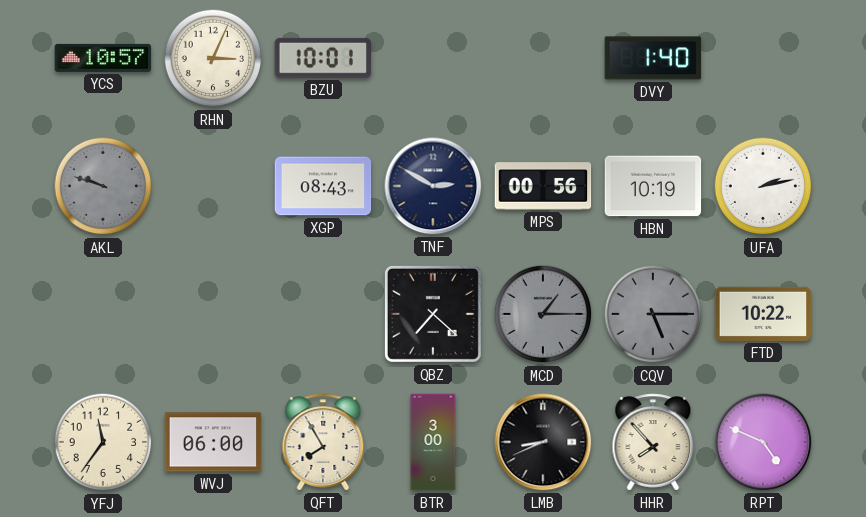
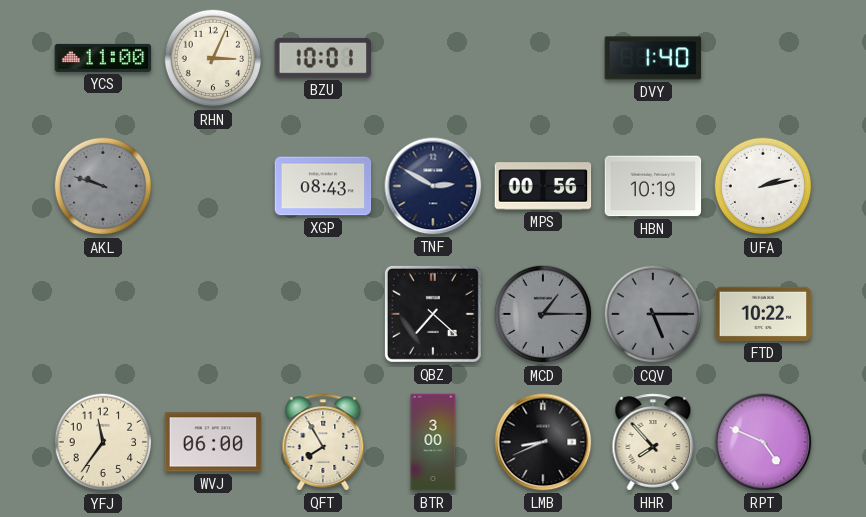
YCS: 10:57 -> 11:00
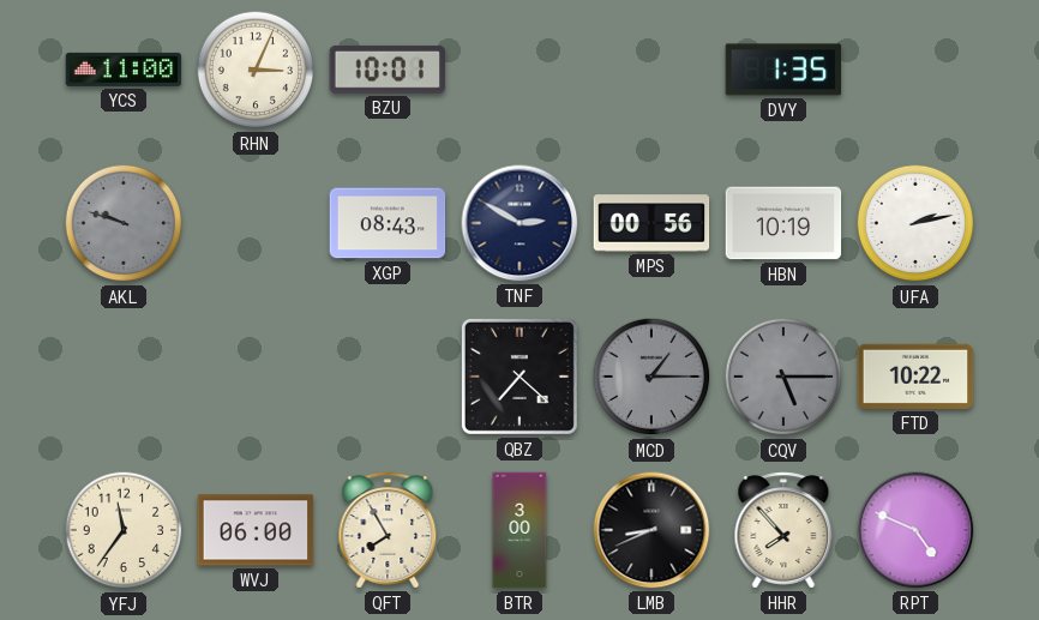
DVY: 1:40 -> 1:35
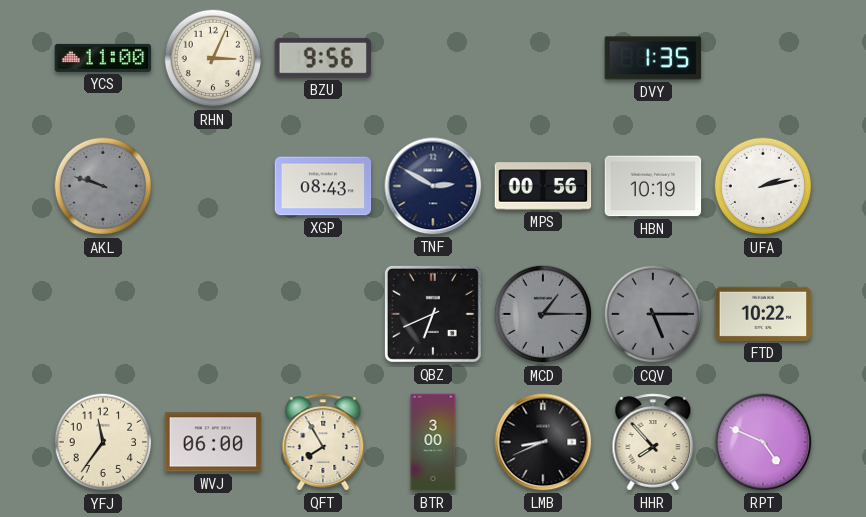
BZU: 10:01 -> 9:56
QBZ: 7:22 -> 6:41
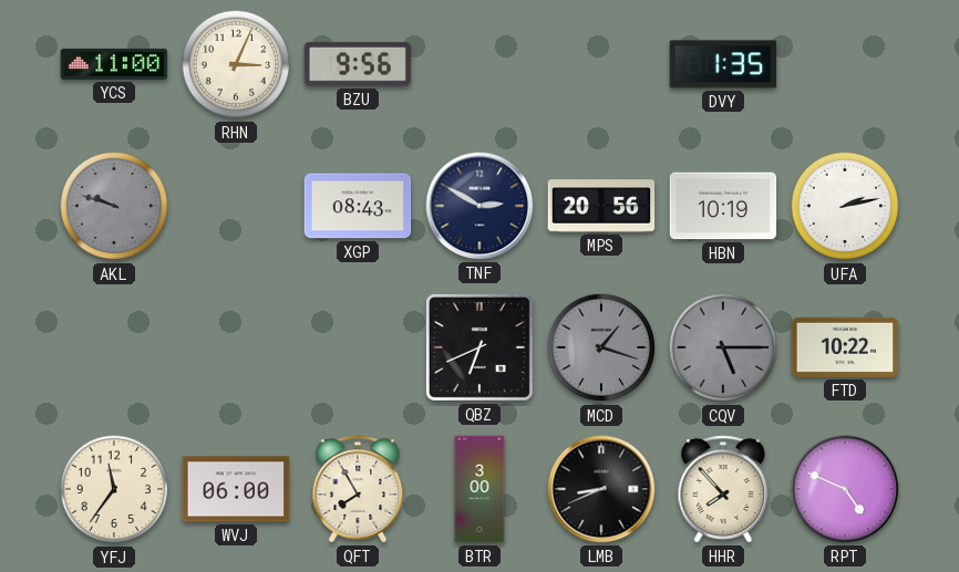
MPS: 00:56 -> 20:56
MCD: 1:15 -> 1:18
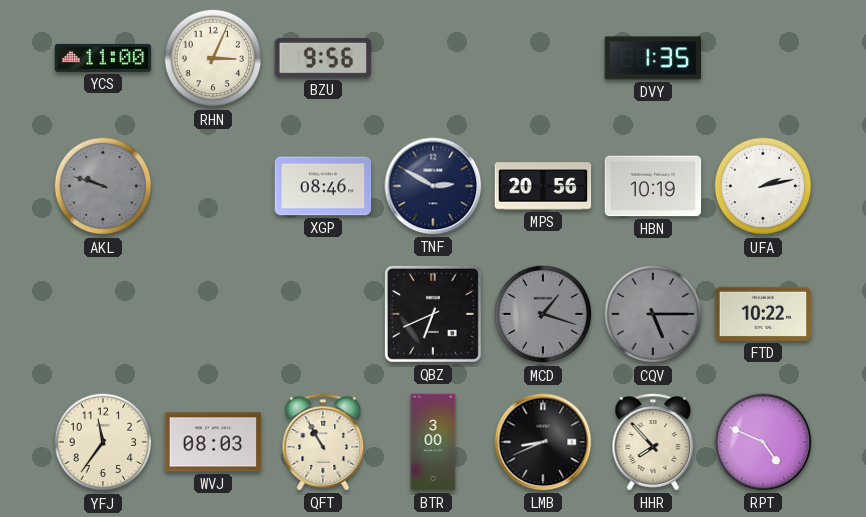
XGP: 08:43 -> 08:46
WVJ: 06:00 -> 08:03
QFT: 7:55 -> 10:55
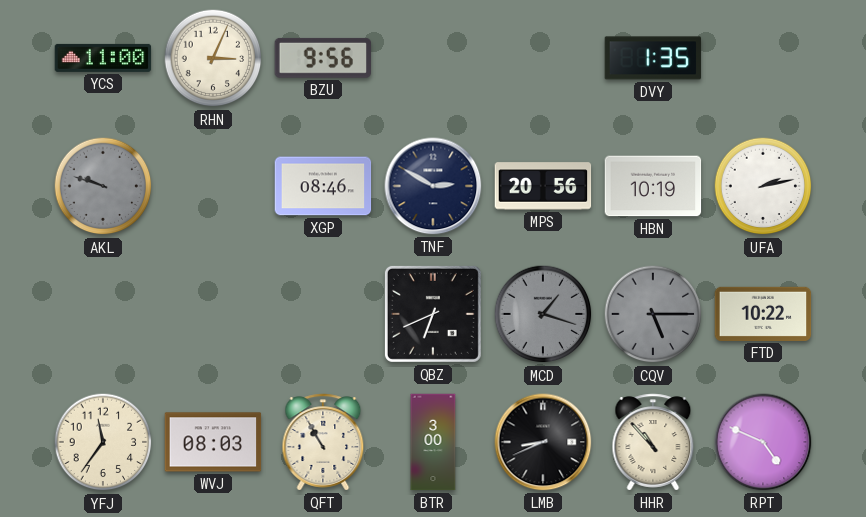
HHR: 7:53 -> 10:53
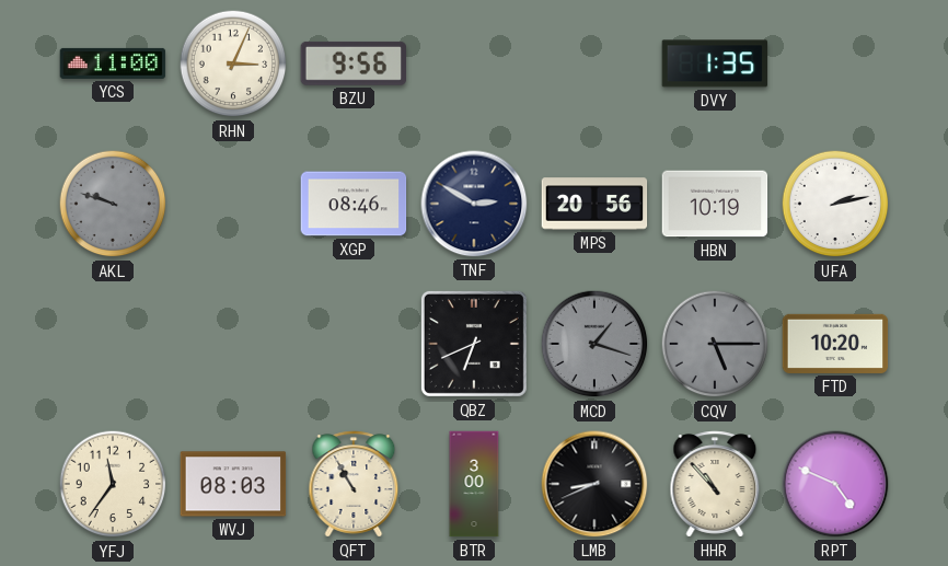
FTD: 10:22 -> 10:20
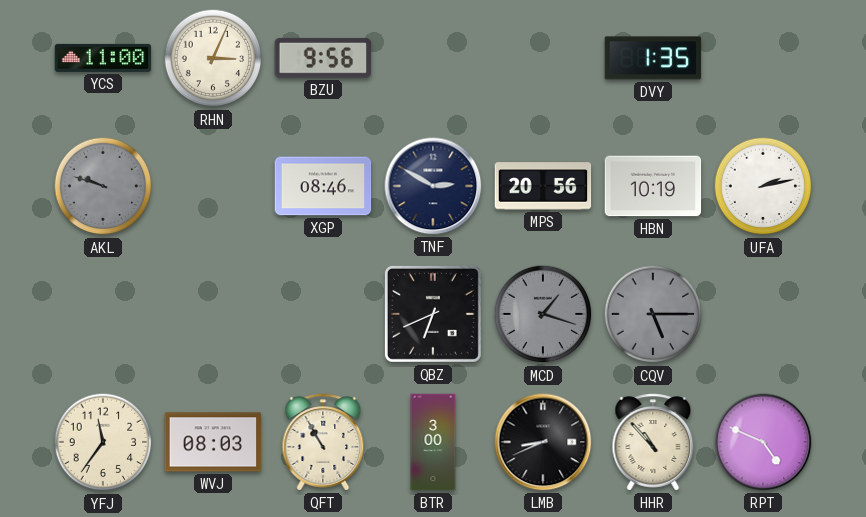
FTD: 10:20 -> none
